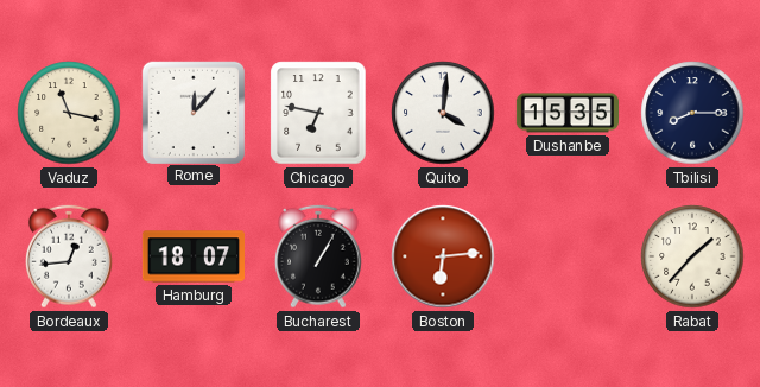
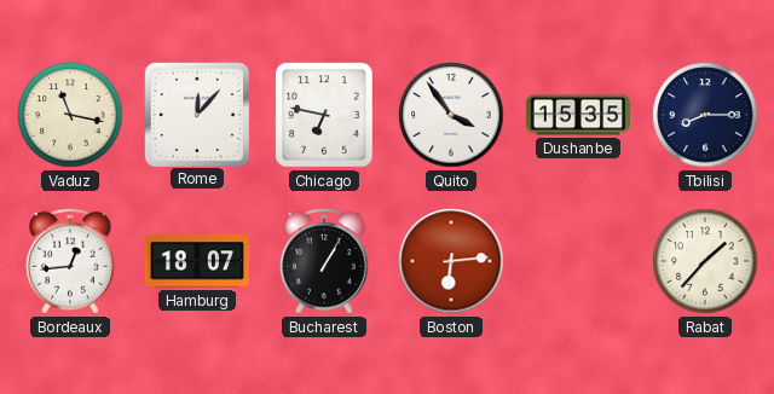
Quito: 4:01 -> 3:54
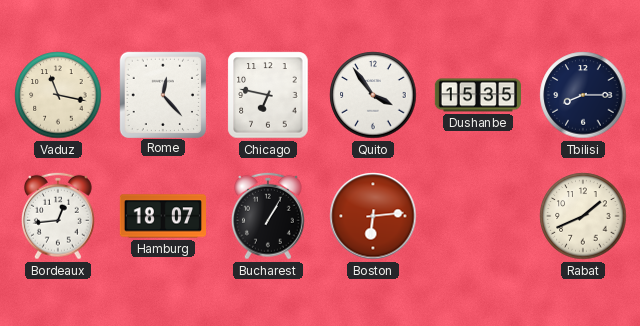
Rome: 12:07 -> 12:23
Rabat: 1:37 -> 1:41
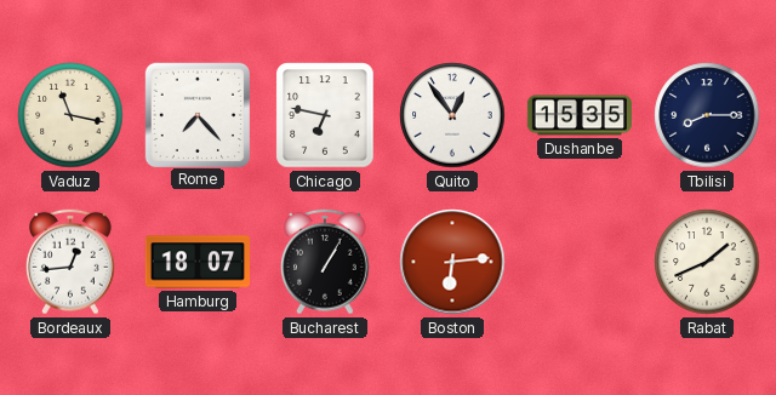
Rome: 12:23 -> 7:23
Quito: 3:54 -> 12:54
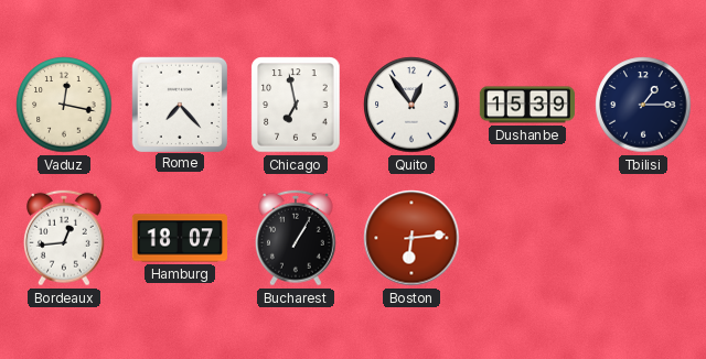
Vaduz: 11:17 -> 12:17
Chicago: 6:47 -> 6:58
Dushanbe: 15:35 -> 15:39
Tbilisi: 8:15 -> 1:15
Rabat: 1:41 -> none
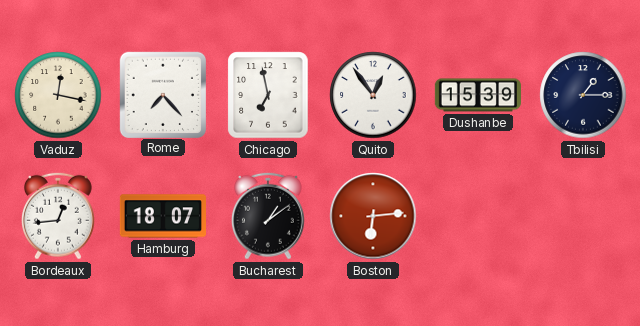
Bucharest: 1:05 -> 1:09
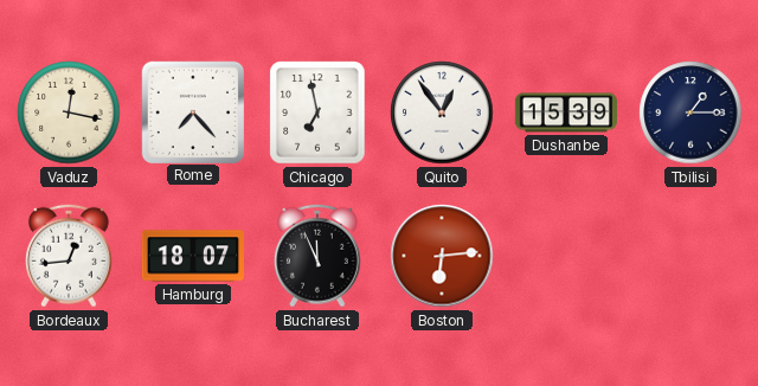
Bucharest: 1:09 -> 11:56
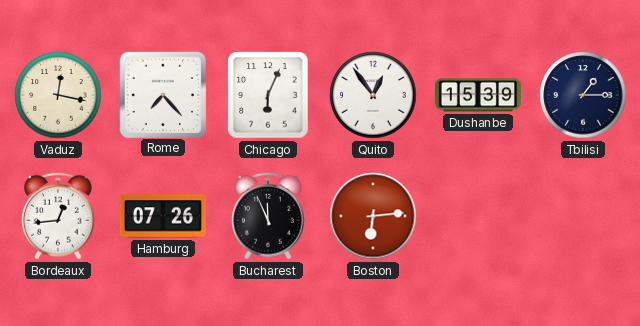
Chicago: 6:58 -> 6:04
Hamburg: 18:07 -> 07:26
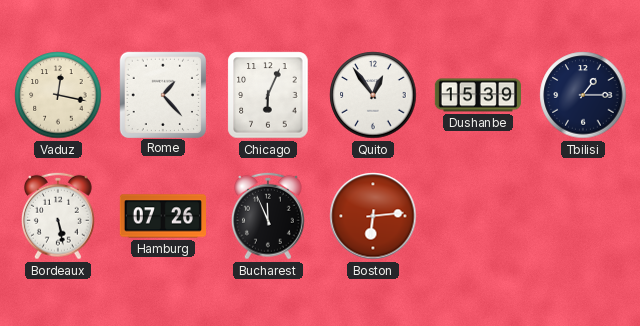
Rome: 7:23 -> 1:23
Bordeaux: 12:44 -> 5:28
